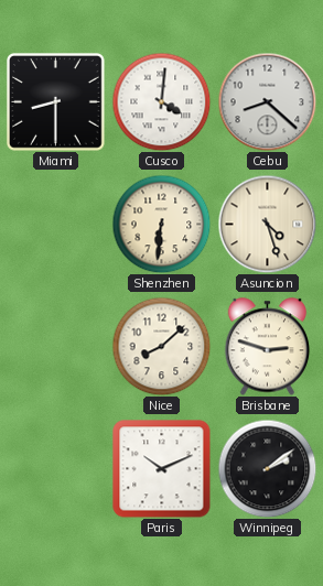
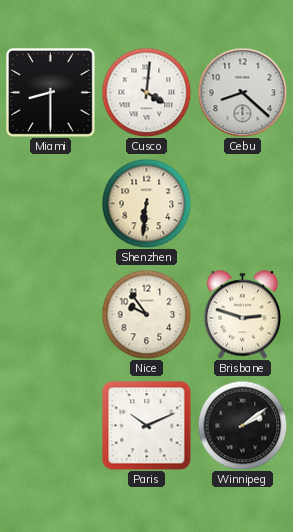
Asuncion: 4:27 -> none
Nice: 8:08 -> 9:54
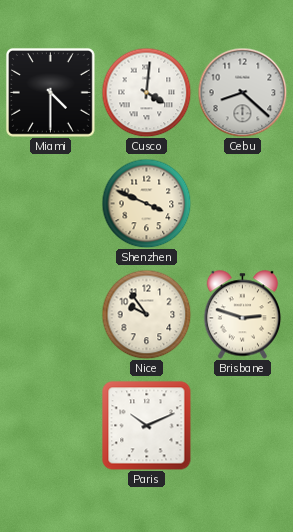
Miami: 8:30 -> 4:30
Shenzhen: 6:31 -> 3:49
Winnipeg: 2:09 -> none
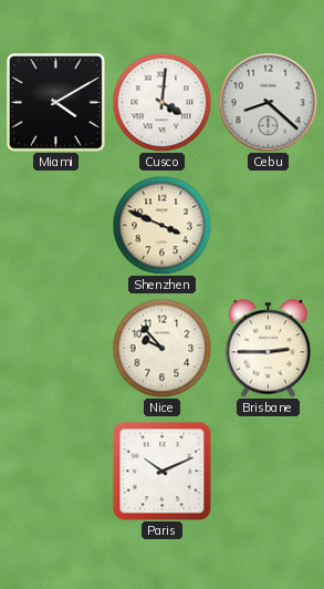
Miami: 4:30 -> 4:10
Nice: 9:54 -> 9:53
Brisbane: 2:48 -> 2:45
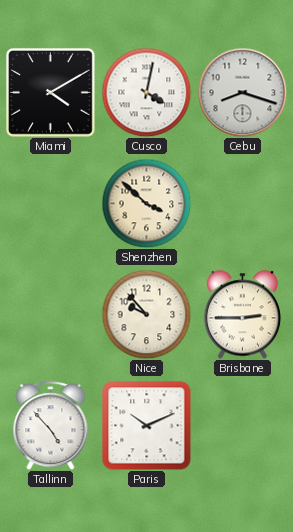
Cusco: 4:01 -> 4:02
Cebu: 8:22 -> 8:18
Shenzhen: 3:49 -> 3:52
Tallinn: none -> 4:53
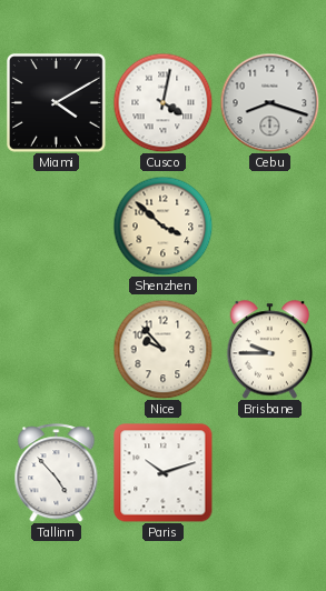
Brisbane: 2:45 -> 9:45
Paris: 10:11 -> 10:12
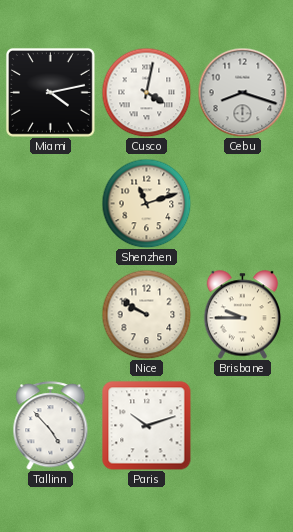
Miami: 4:10 -> 4:13
Shenzhen: 3:52 -> 11:12
Nice: 9:53 -> 9:50
